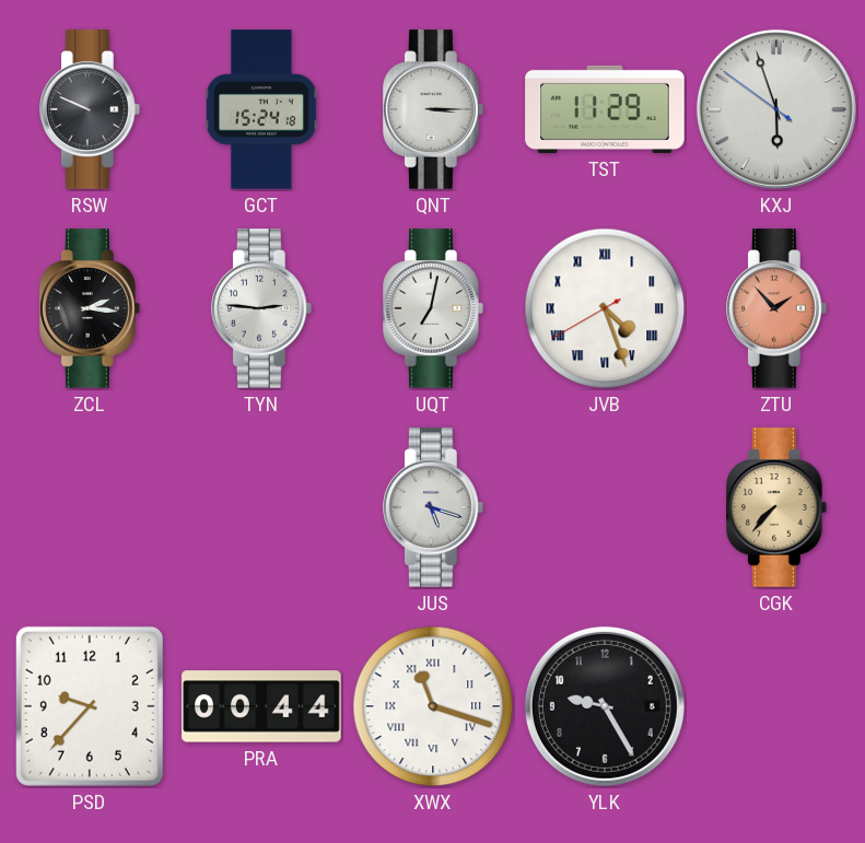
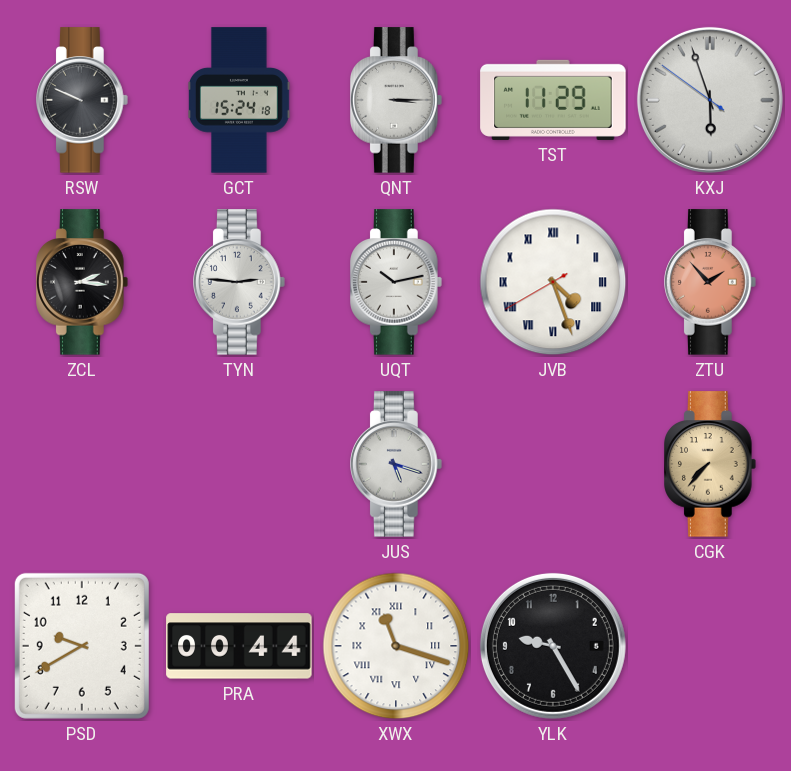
UQT: 7:02 -> 10:13
PSD: 9:37 -> 9:40
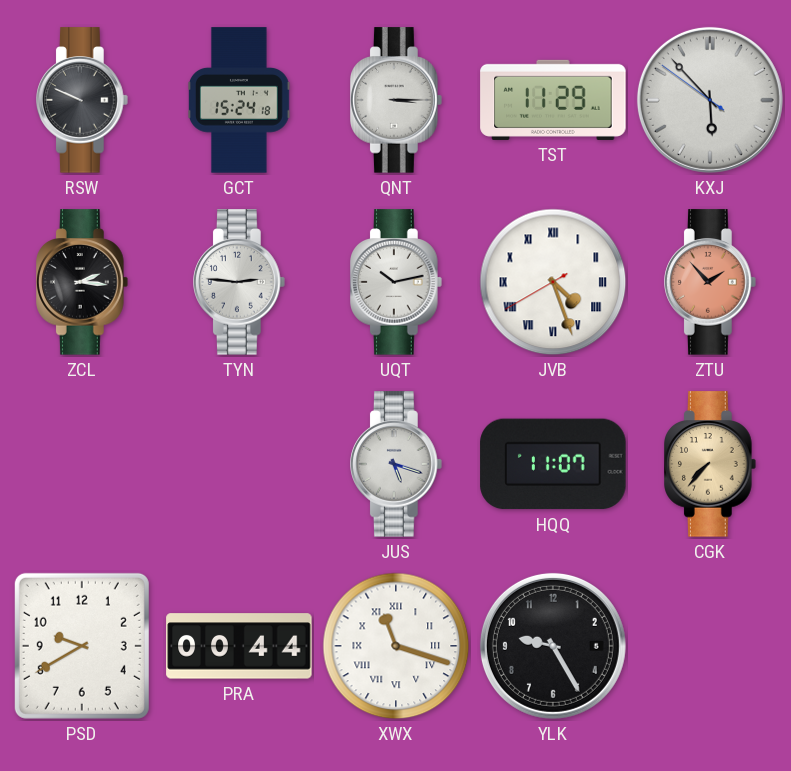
KXJ: 5:56 -> 5:52
HQQ: none -> 11:07
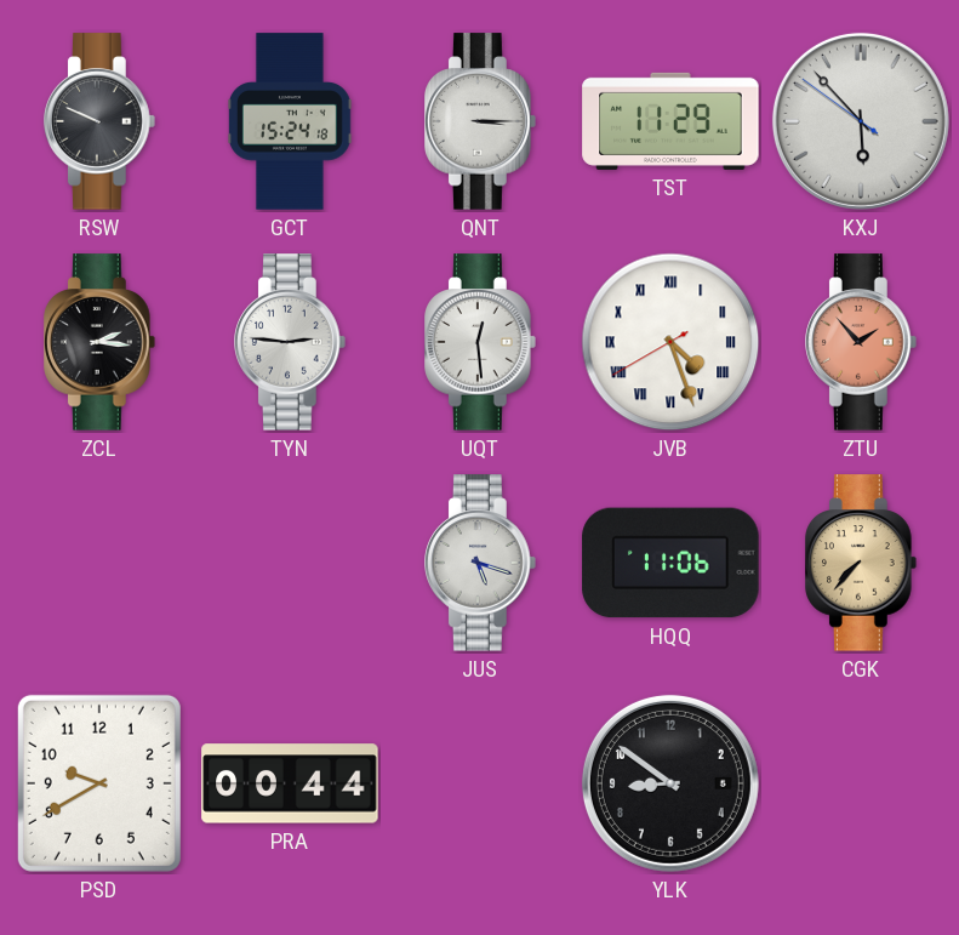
UQT: 10:13 -> 12:29
HQQ: 11:07 -> 11:06
XWX: 11:18 -> none
YLK: 9:25 -> 8:51
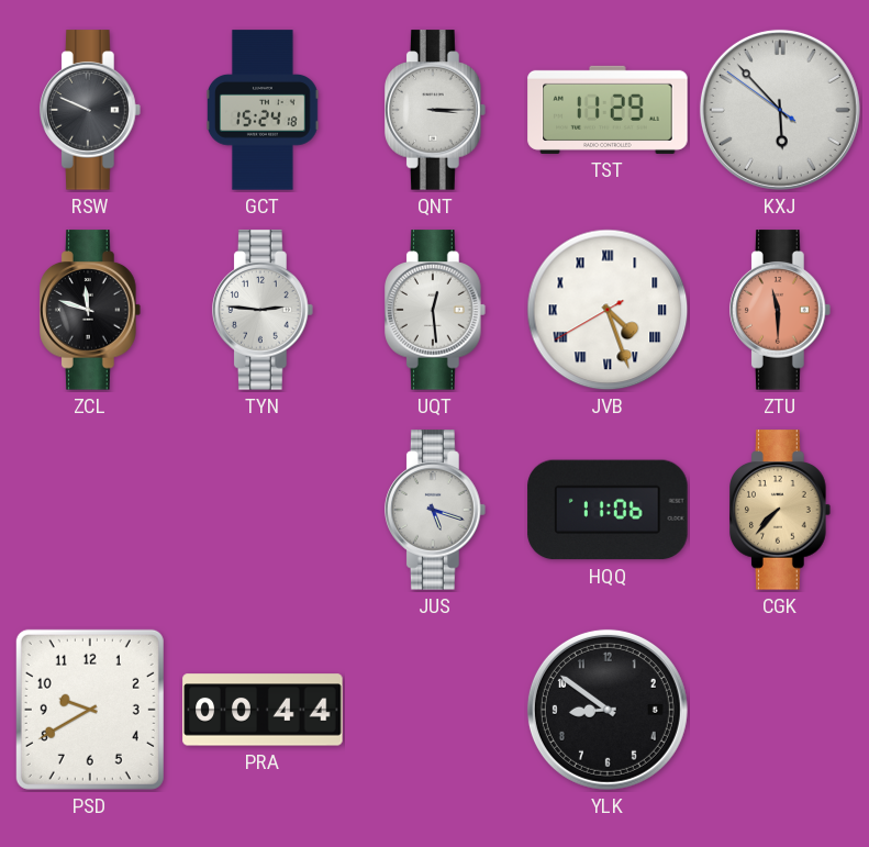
ZCL: 2:16 -> 11:48
ZTU: 1:53 -> 11:30
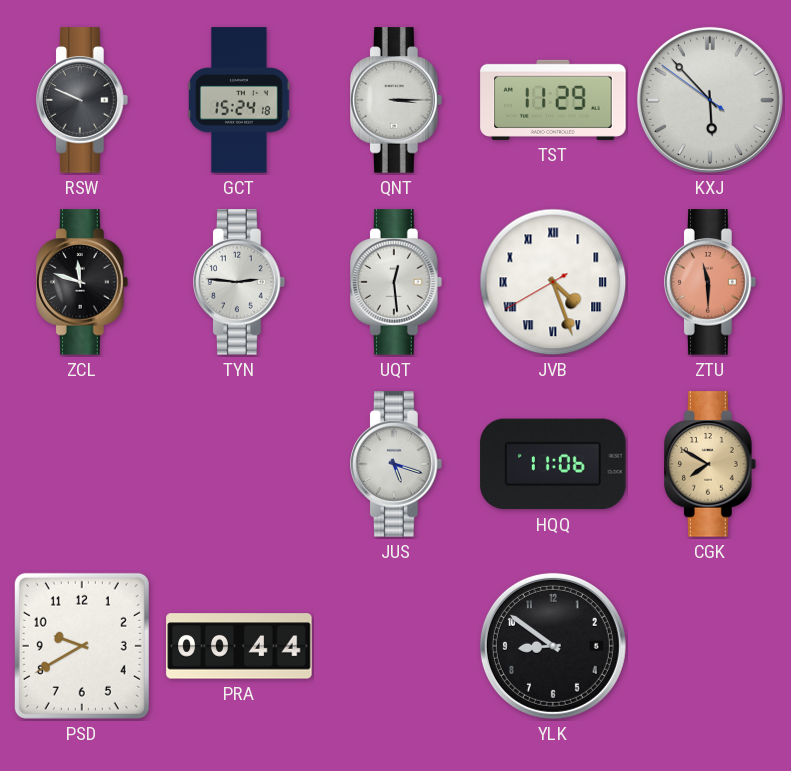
CGK: 7:37 -> 7:50
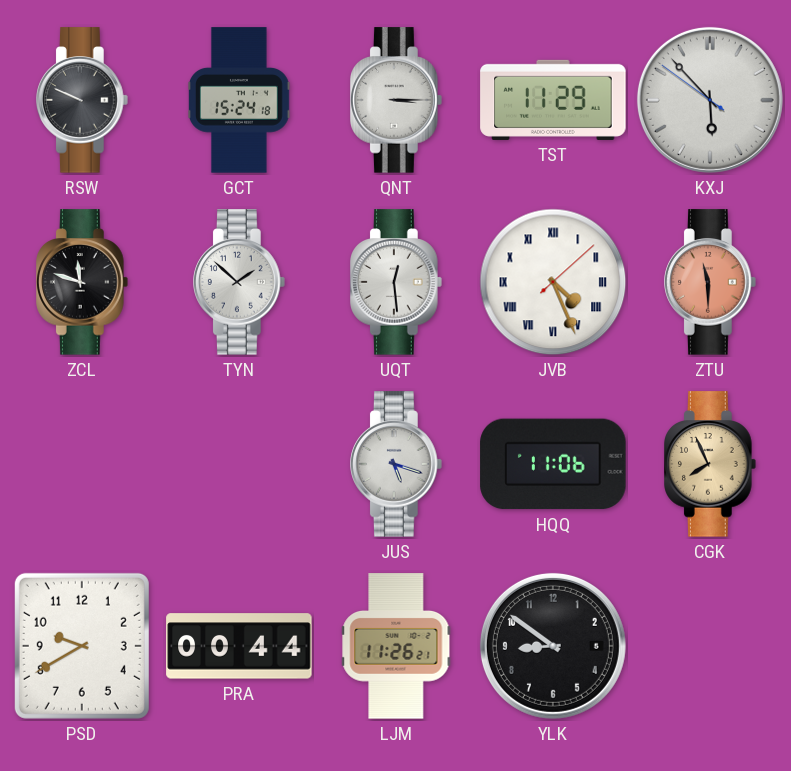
TYN: 2:46 -> 1:52
JVB: 4:26:40 -> 4:26:08
CGK: 7:50 -> 7:56
LJM: none -> 11:26
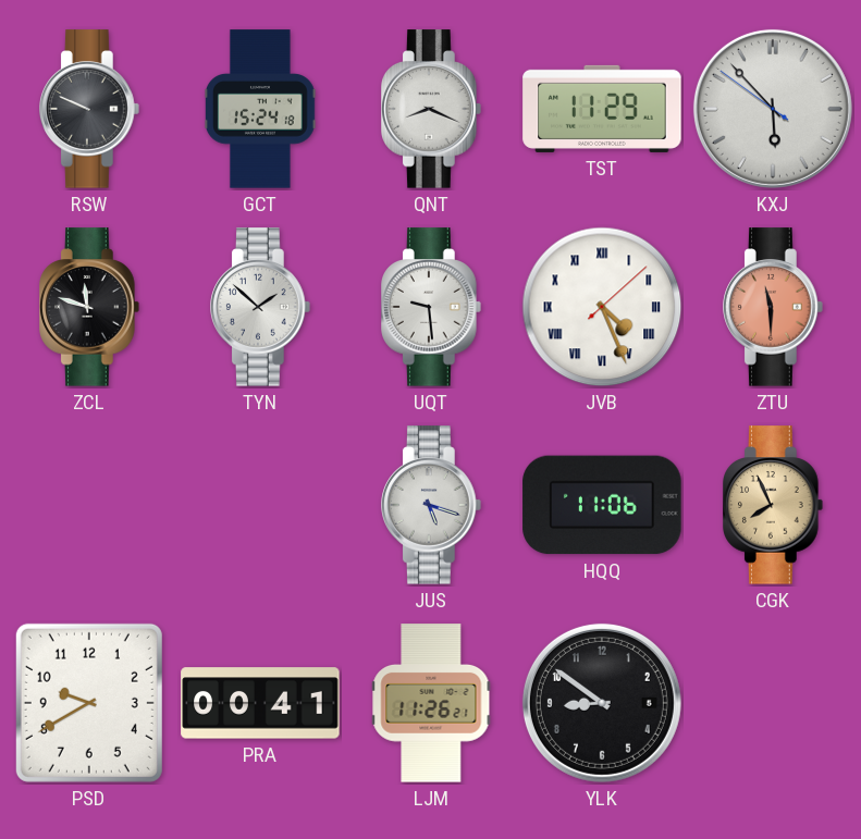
QNT: 3:15 -> 8:19
UQT: 12:29 -> 9:29
PRA: 00:44 -> 00:41
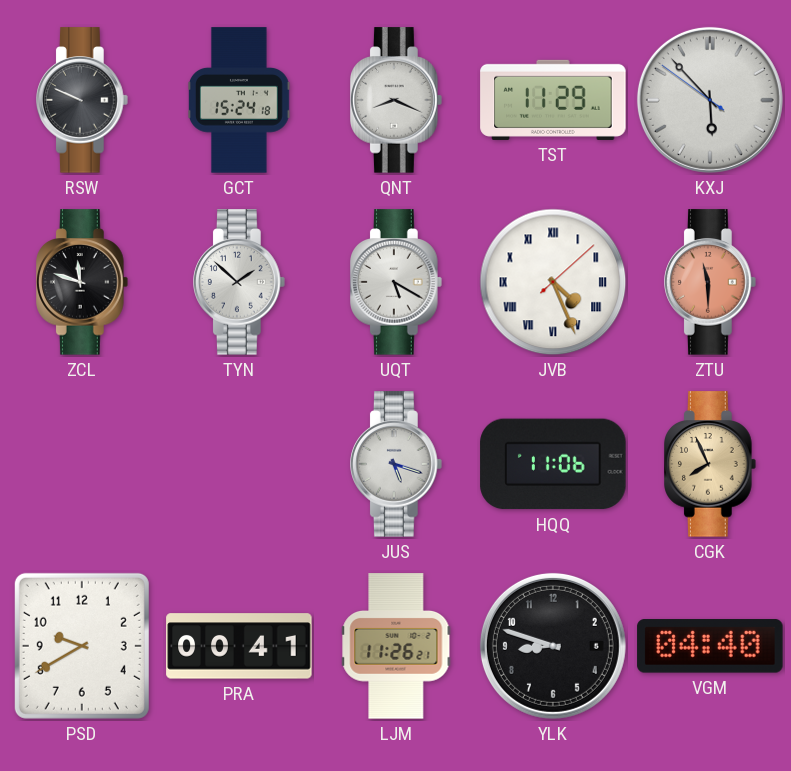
UQT: 9:29 -> 5:20
YLK: 8:51 -> 8:48
VGM: none -> 04:40
